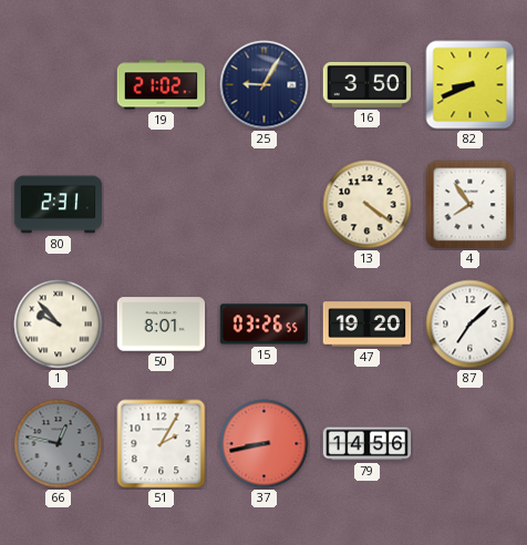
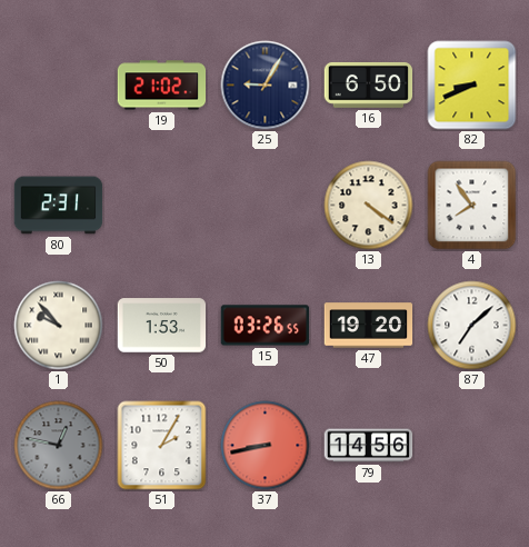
16: 3:50 -> 6:50
50: 8:01 -> 1:53
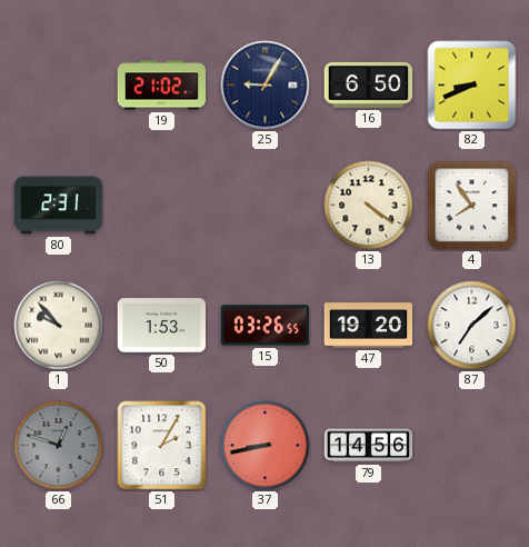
66: 12:47 -> 12:48
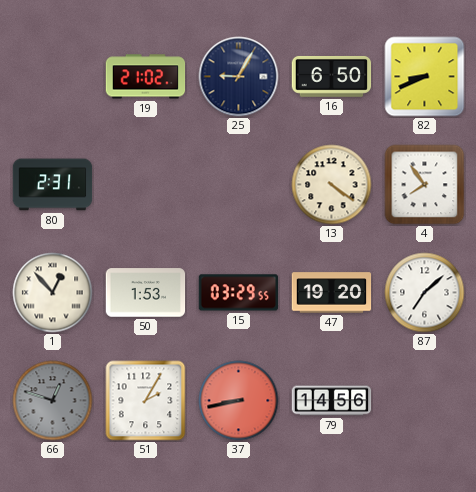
1: 9:53 -> 12:53
15: 03:26 -> 03:29
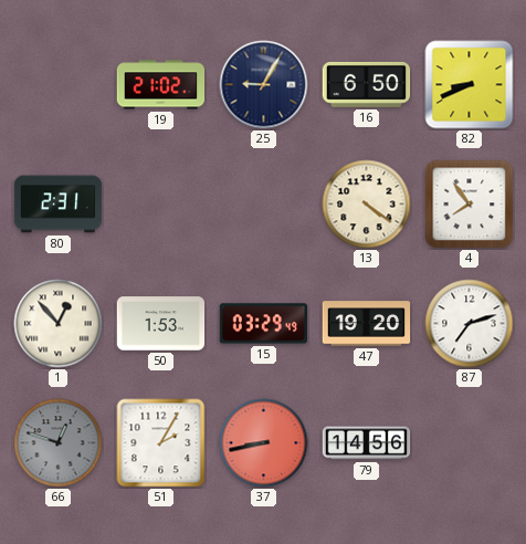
15: 03:29:55 -> 03:29:49
87: 7:08 -> 7:12
